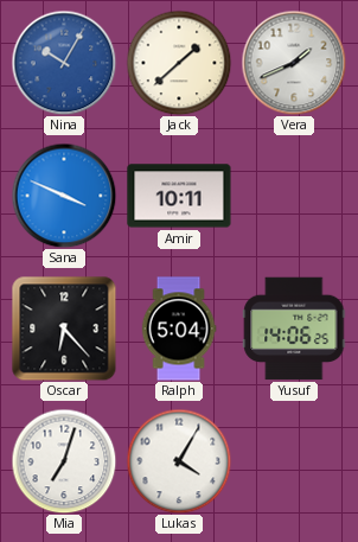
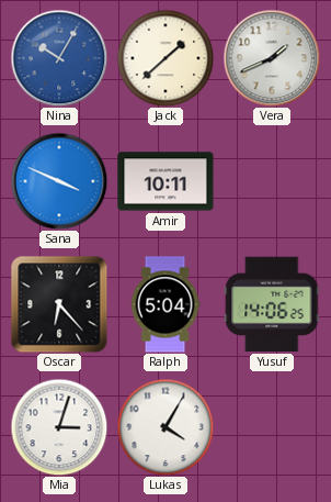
Mia: 7:03 -> 3:03
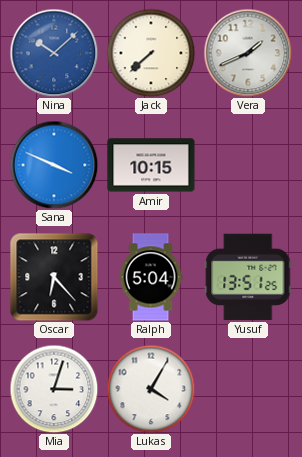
Nina: 10:05 -> 10:08
Jack: 1:38 -> 7:38
Amir: 10:11 -> 10:15
Yusuf: 14:06 -> 13:51
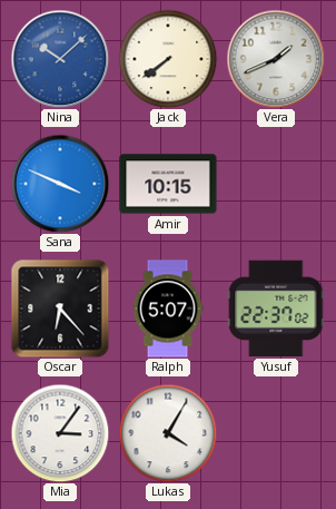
Jack: 7:38 -> 7:39
Ralph: 5:04 -> 5:07
Yusuf: 13:51 -> 22:37
Mia: 3:03 -> 3:06
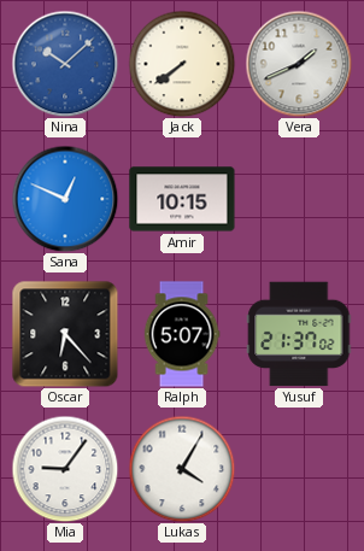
Sana: 3:49 -> 12:49
Yusuf: 22:37 -> 21:37
Mia: 3:06 -> 9:06
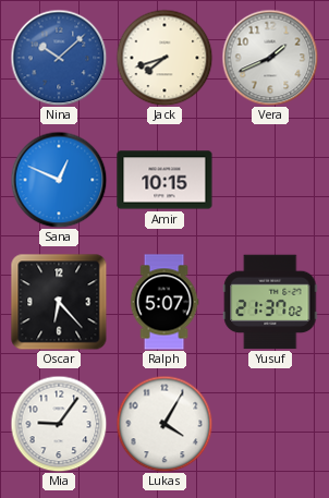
Jack: 7:39 -> 7:42
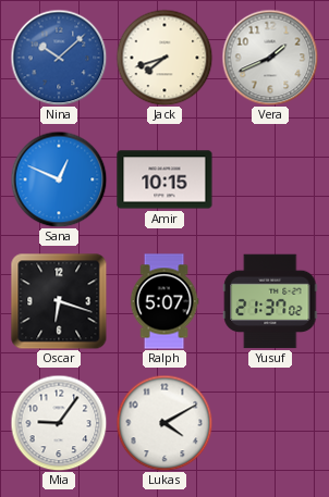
Oscar: 6:23 -> 6:18
Lukas: 4:05 -> 4:10
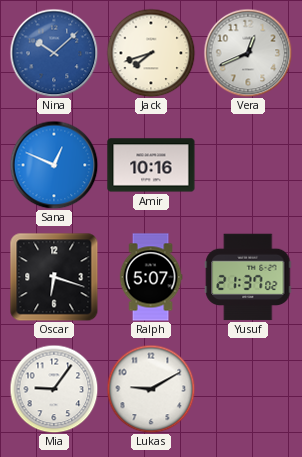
Vera: 1:41 -> 12:41
Amir: 10:15 -> 10:16
Lukas: 4:10 -> 9:10
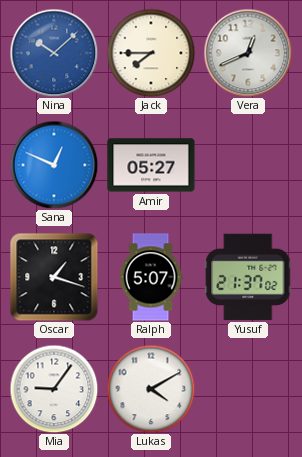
Jack: 7:42 -> 7:45
Amir: 10:16 -> 05:27
Oscar: 6:18 -> 1:18
Lukas: 9:10 -> 4:10
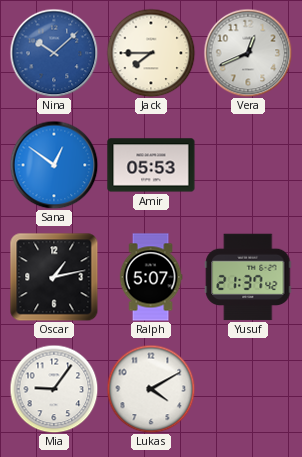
Sana: 12:49 -> 12:51
Amir: 05:27 -> 05:53
Oscar: 1:18 -> 1:13
Yusuf: 21:37:02 -> 21:37:42
